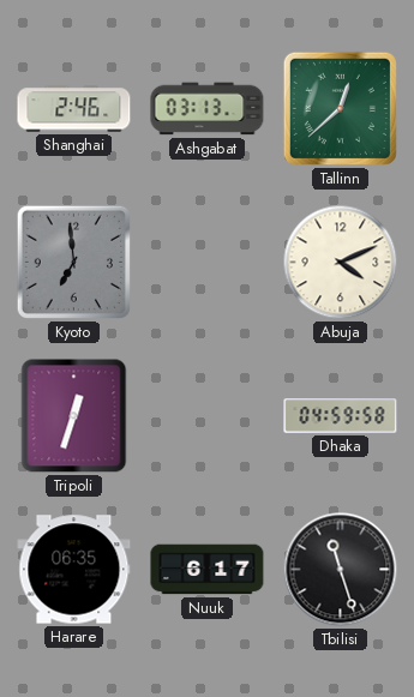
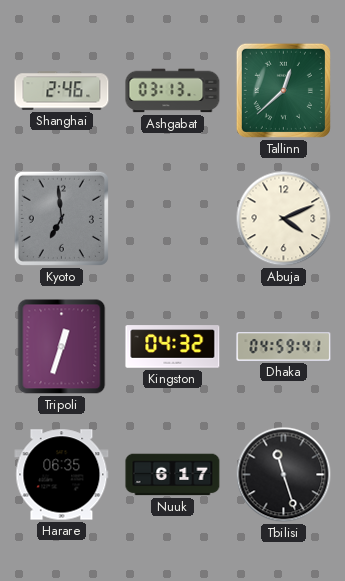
Kingston: none -> 04:32
Dhaka: 04:59:58 -> 04:59:41
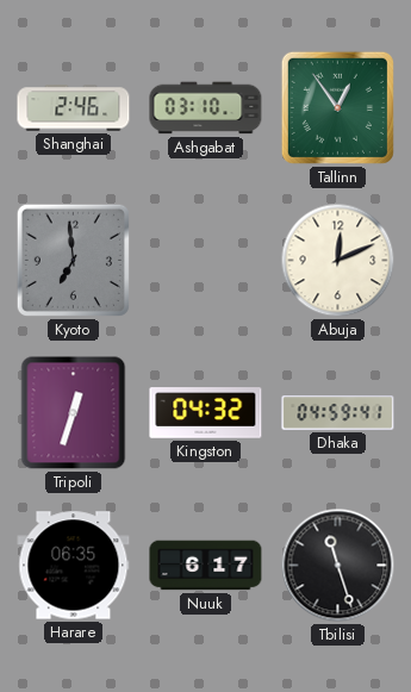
Ashgabat: 03:13 -> 03:10
Tallinn: 12:38 -> 12:54
Abuja: 4:11 -> 12:11
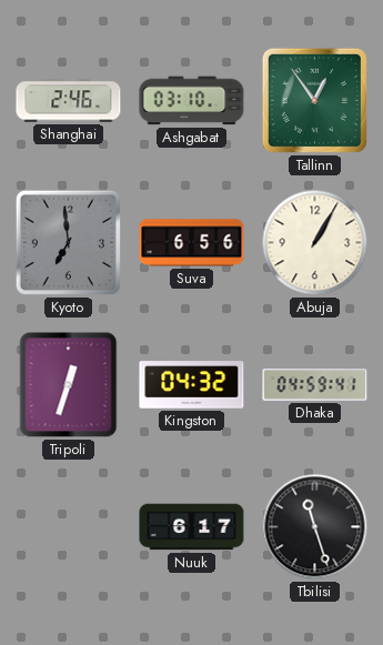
Suva: none -> 6:56
Abuja: 12:11 -> 1:05
Harare: 06:35 -> none
